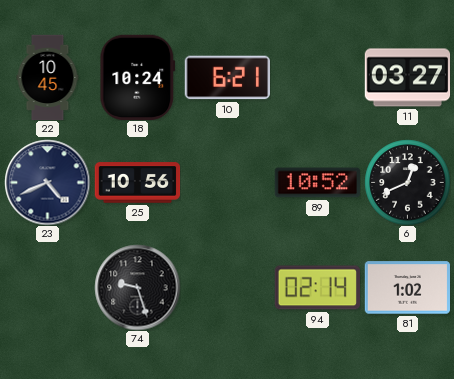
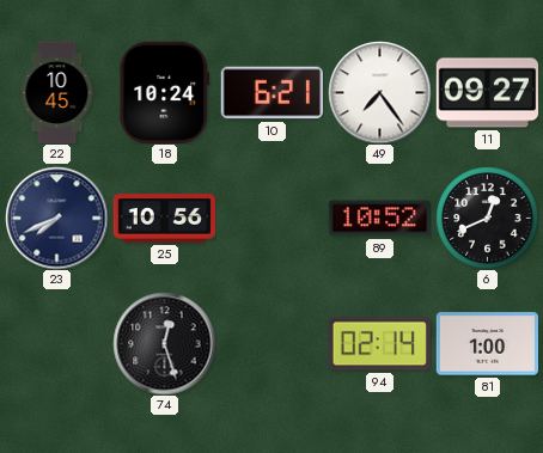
49: none -> 7:24
11: 03:27 -> 09:27
23: 4:41 -> 7:41
74: 9:27 -> 12:27
81: 1:02 -> 1:00
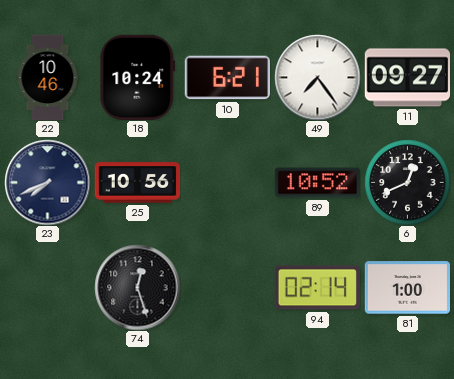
22: 10:45 -> 10:46
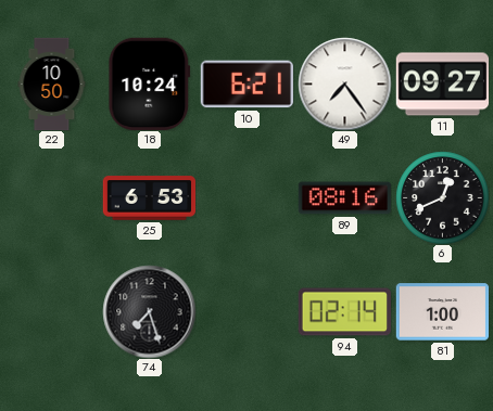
22: 10:46 -> 10:50
23: 7:41 -> none
25: 10:56 -> 6:53
89: 10:52 -> 08:16
74: 12:27 -> 7:27
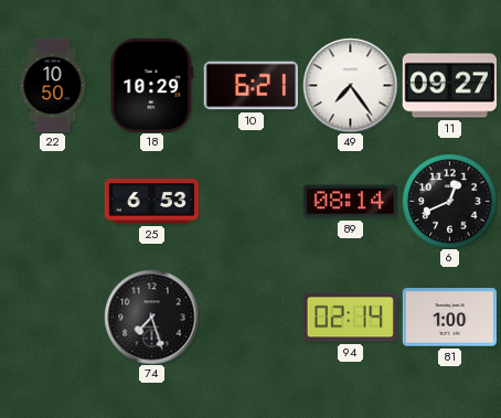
18: 10:24 -> 10:29
89: 08:16 -> 08:14
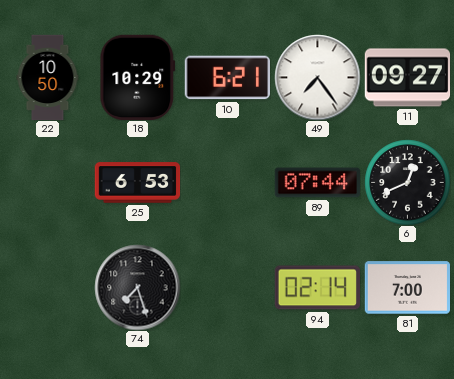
89: 08:14 -> 07:44
81: 1:00 -> 7:00
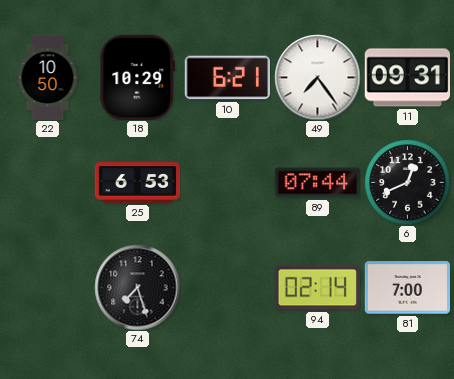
11: 09:27 -> 09:31
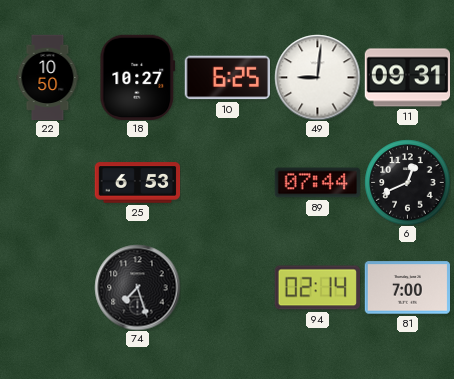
18: 10:29 -> 10:27
10: 6:21 -> 6:25
49: 7:24 -> 9:01
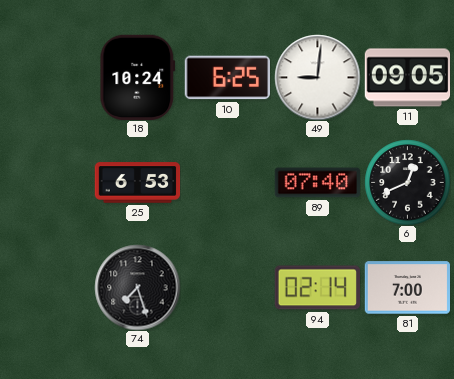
22: 10:50 -> none
18: 10:27 -> 10:24
11: 09:31 -> 09:05
89: 07:44 -> 07:40
